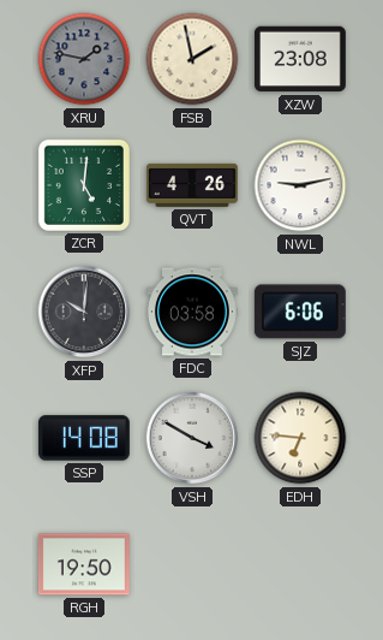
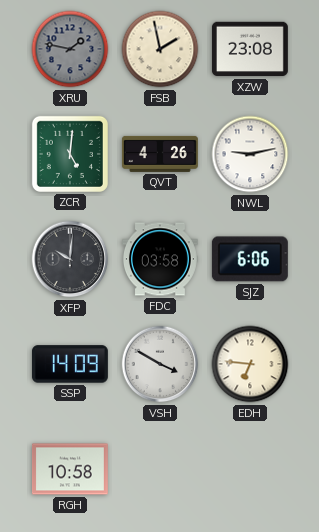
SSP: 14:08 -> 14:09
RGH: 19:50 -> 10:58
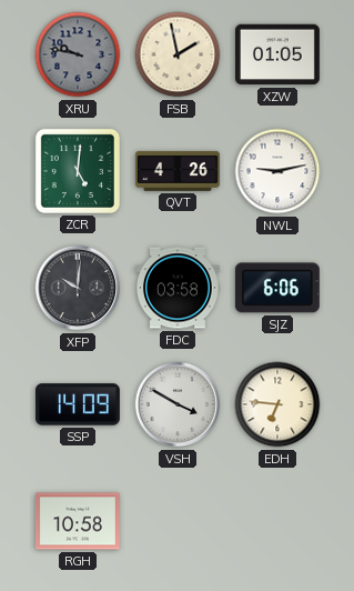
XRU: 1:47 -> 9:47
XZW: 23:08 -> 01:05
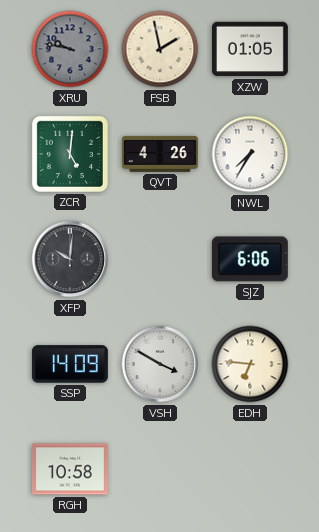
NWL: 9:13 -> 7:35
FDC: 03:58 -> none
